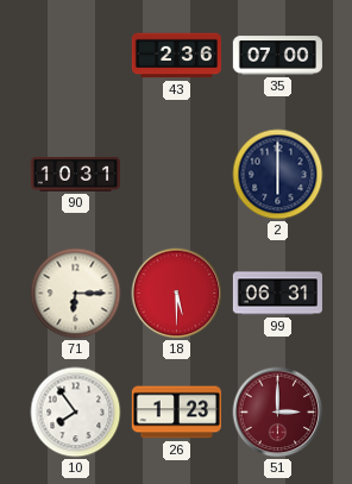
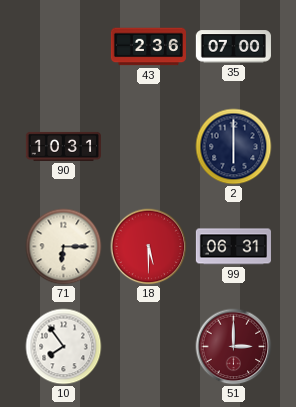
26: 1:23 -> none
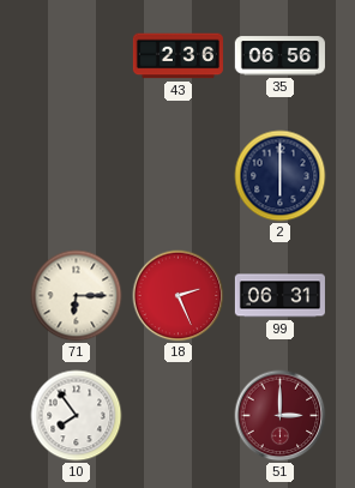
35: 07:00 -> 06:56
90: 10:31 -> none
18: 5:30 -> 2:26
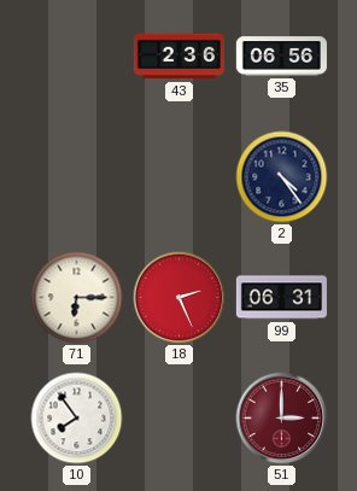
2: 6:00 -> 4:24
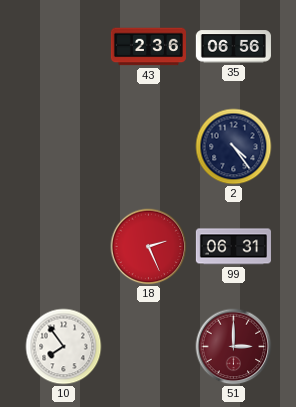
71: 6:15 -> none
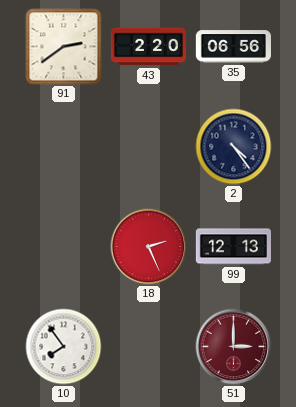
91: none -> 2:39
43: 2:36 -> 2:20
99: 06:31 -> 12:13
